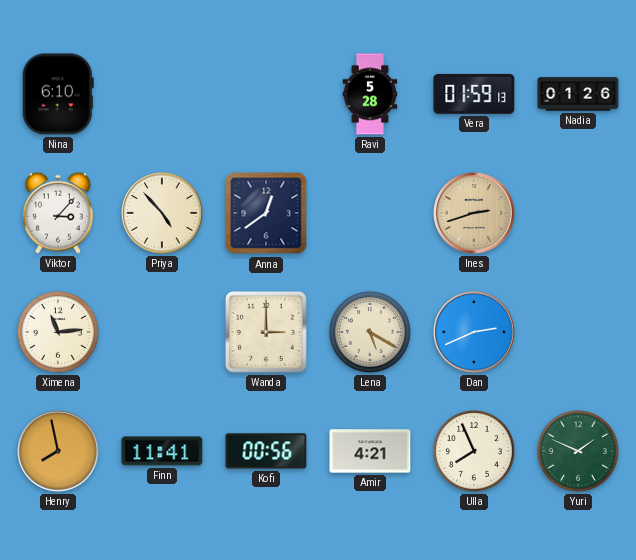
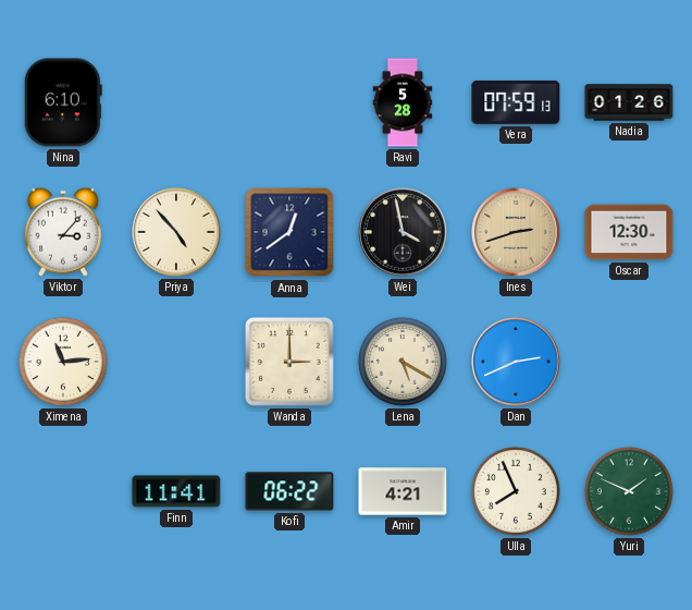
Vera: 01:59 -> 07:59
Wei: none -> 3:58
Oscar: none -> 12:30
Henry: 7:58 -> none
Kofi: 00:56 -> 06:22
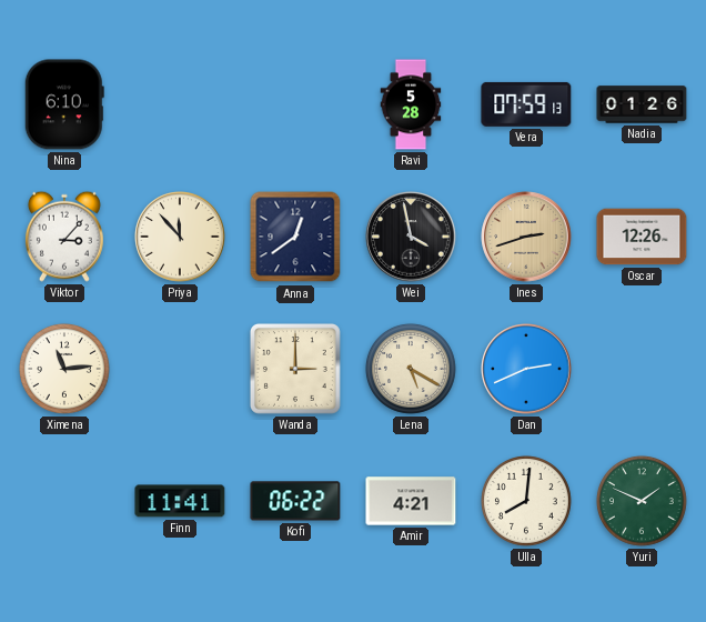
Priya: 4:53 -> 11:53
Oscar: 12:30 -> 12:26
Ulla: 7:56 -> 8:01
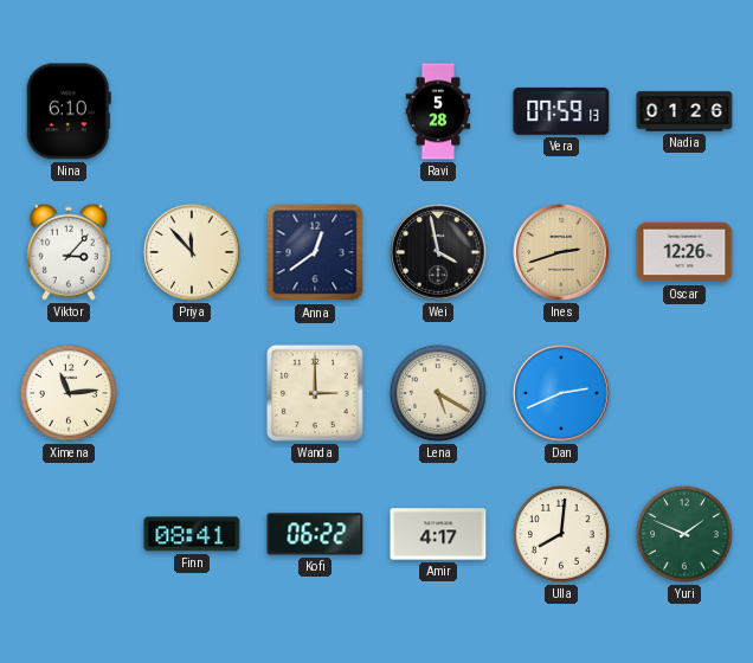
Finn: 11:41 -> 08:41
Amir: 4:21 -> 4:17
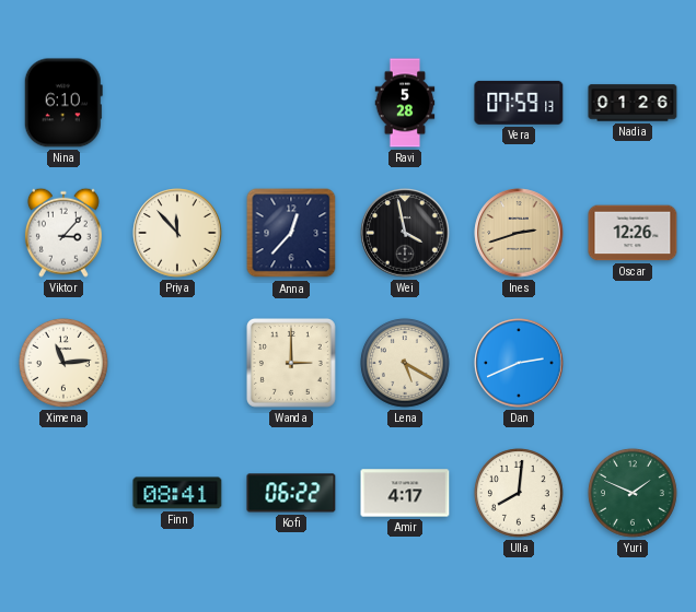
Anna: 12:39 -> 12:37
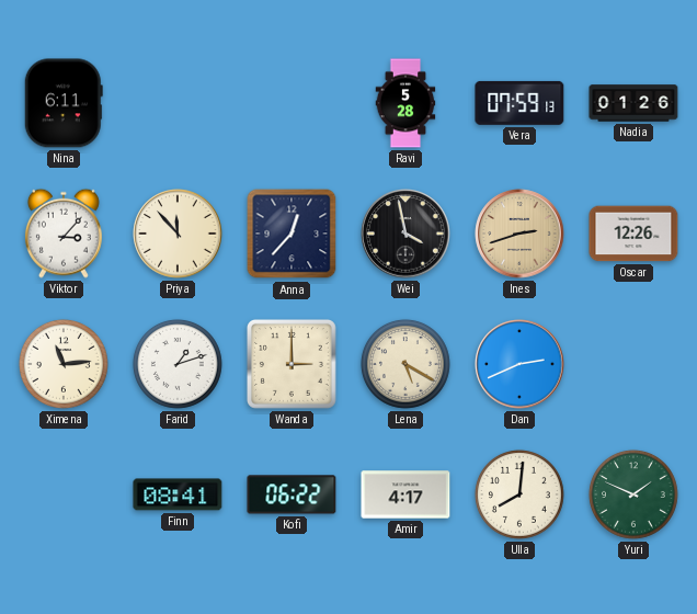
Nina: 6:10 -> 6:11
Farid: none -> 1:12
